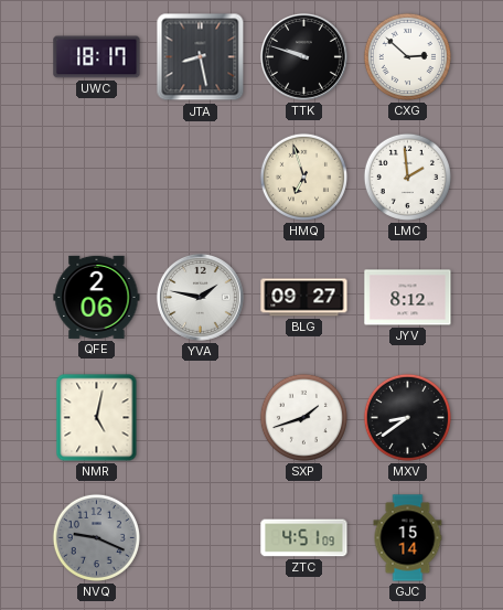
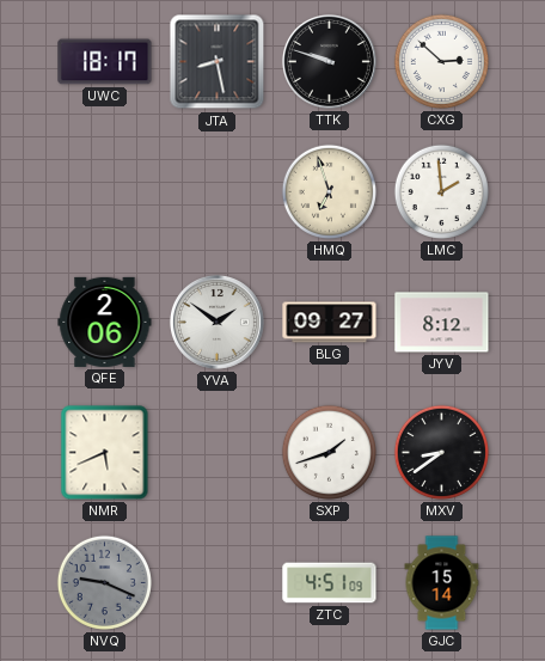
YVA: 1:47 -> 1:51
NMR: 5:02 -> 5:41
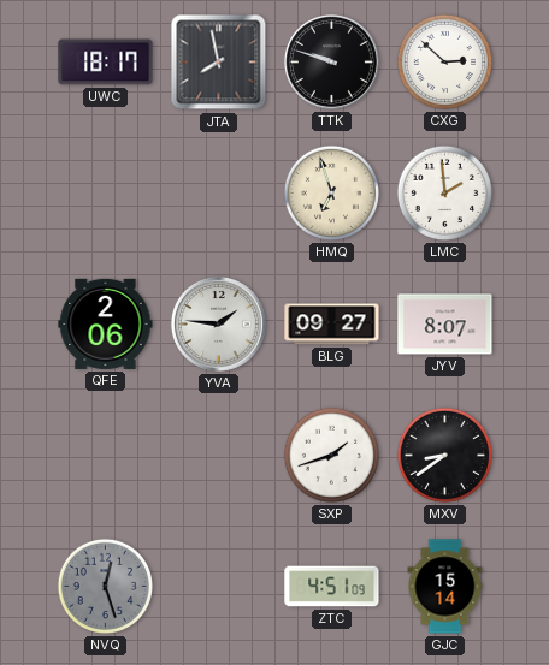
JTA: 8:28 -> 7:58
YVA: 1:51 -> 1:46
JYV: 8:12 -> 8:07
NMR: 5:41 -> none
NVQ: 9:19 -> 12:27
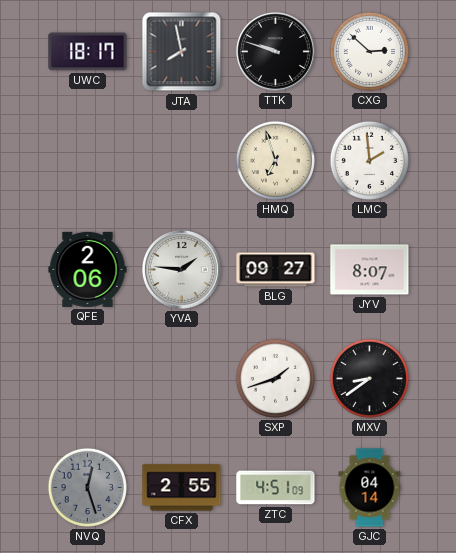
CFX: none -> 2:55
GJC: 15:14 -> 04:14
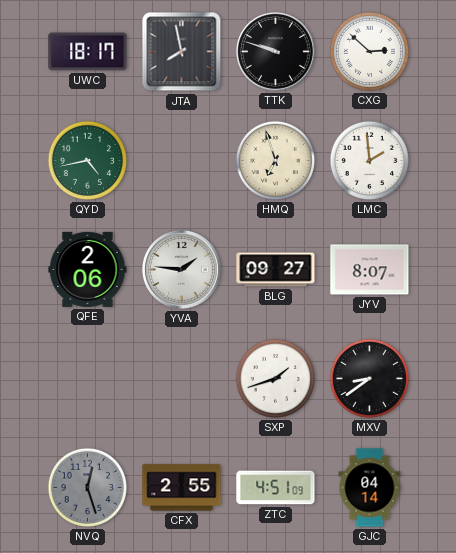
QYD: none -> 4:43
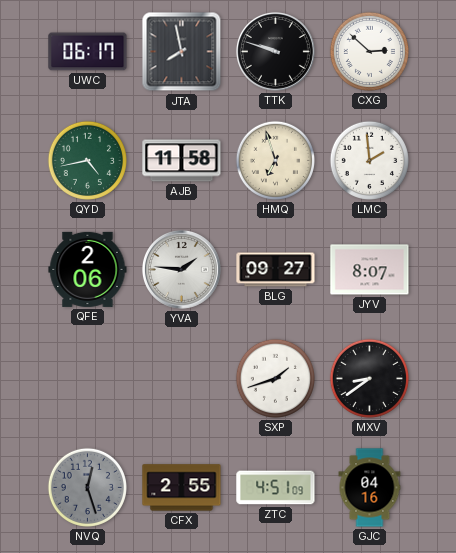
UWC: 18:17 -> 06:17
AJB: none -> 11:58
GJC: 04:14 -> 04:16
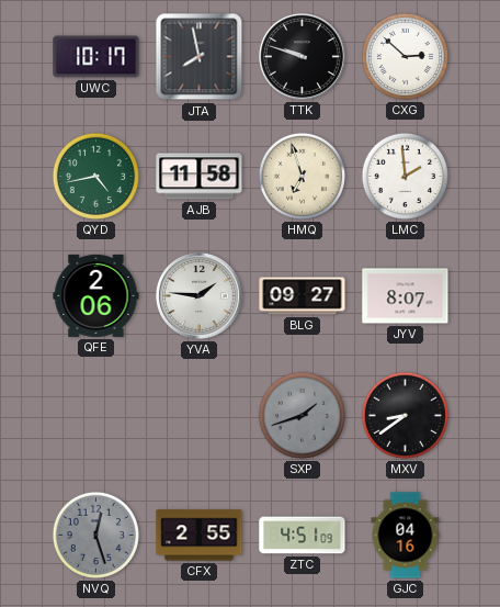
UWC: 06:17 -> 10:17
SXP dial: white -> grey
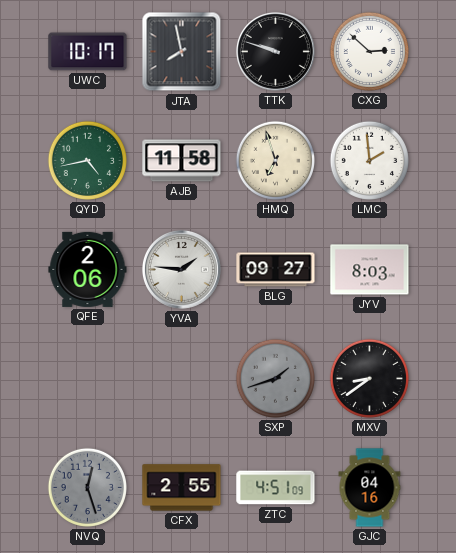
JYV: 8:07 -> 8:03
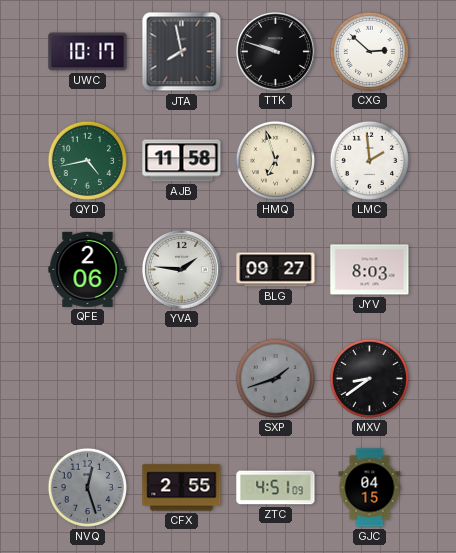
GJC: 04:16 -> 04:15
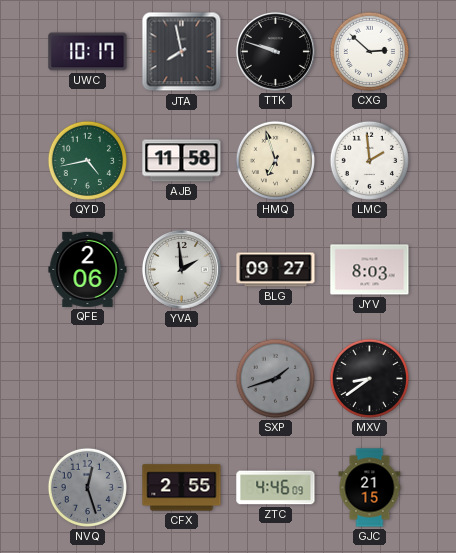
YVA: 1:46 -> 1:59
ZTC: 4:51 -> 4:46
GJC: 04:15 -> 21:15
